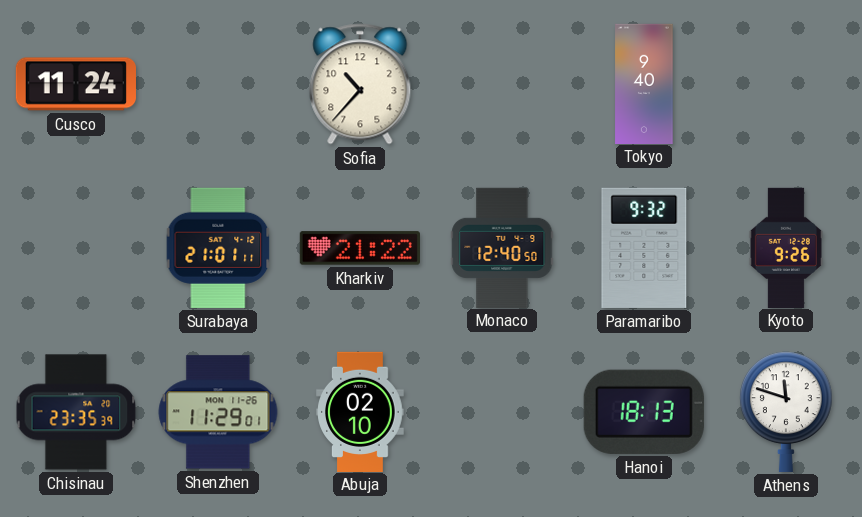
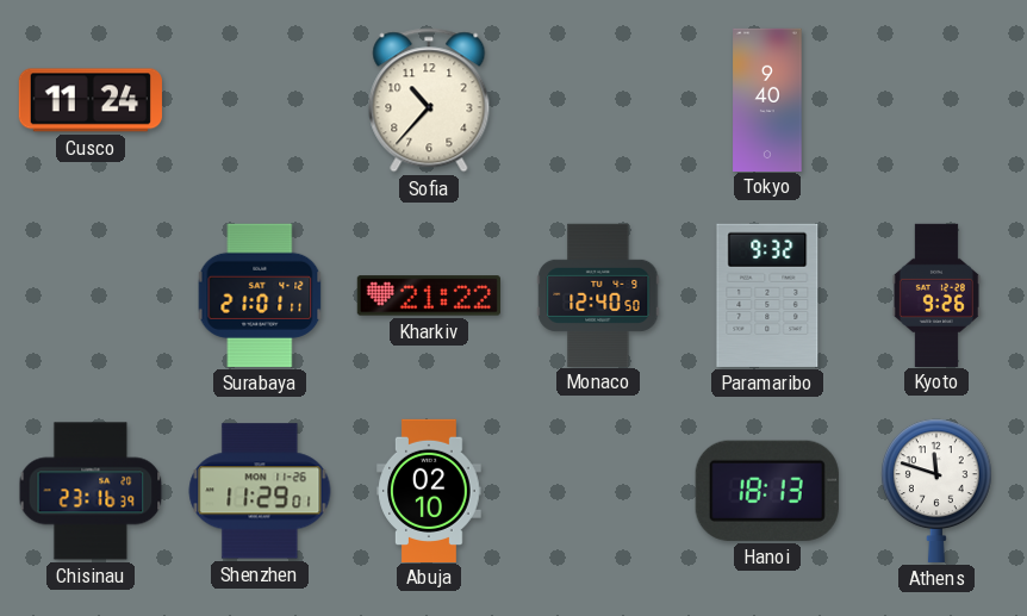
Chisinau: 23:35 -> 23:16
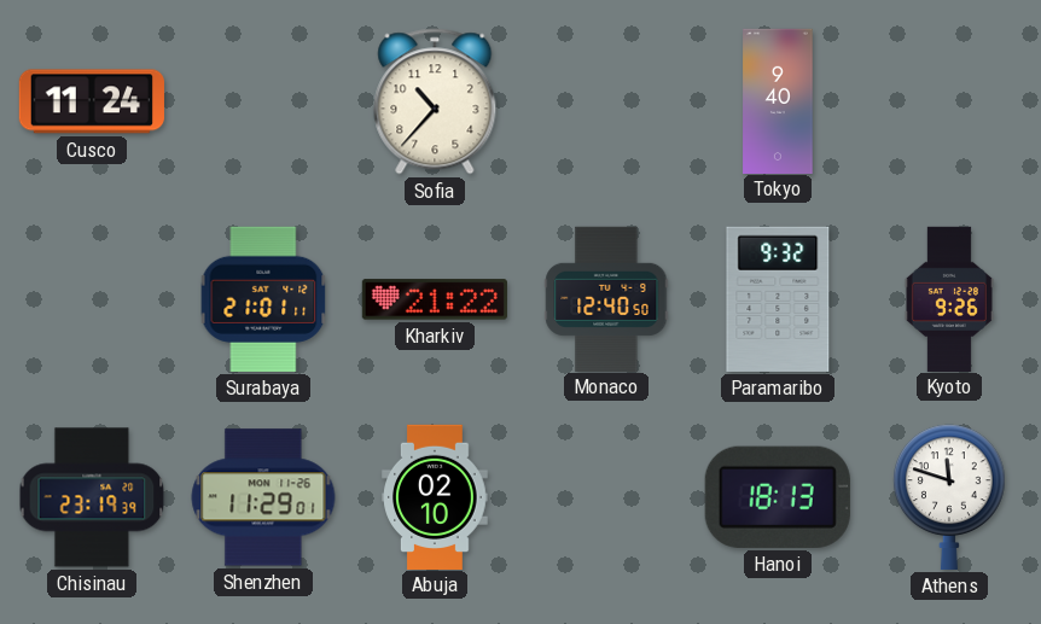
Chisinau: 23:16 -> 23:19
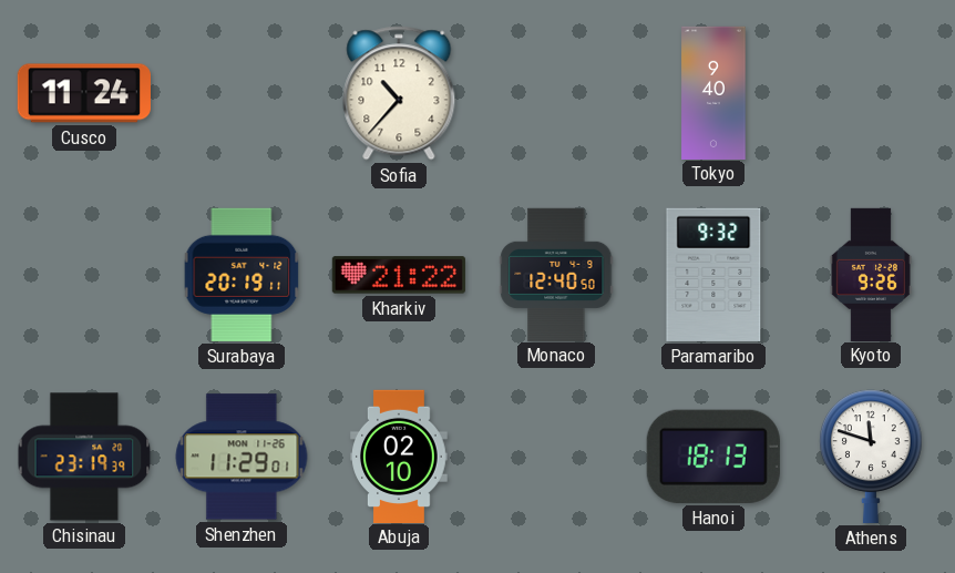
Surabaya: 21:01 -> 20:19
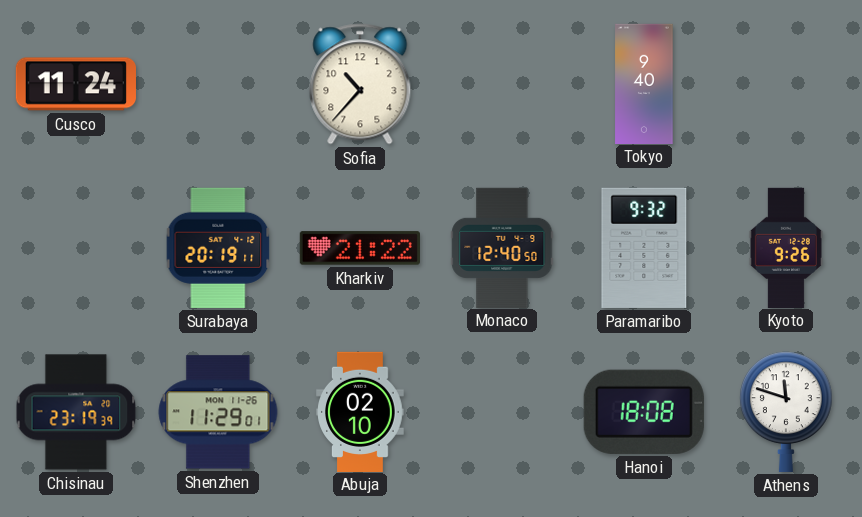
Hanoi: 18:13 -> 18:08
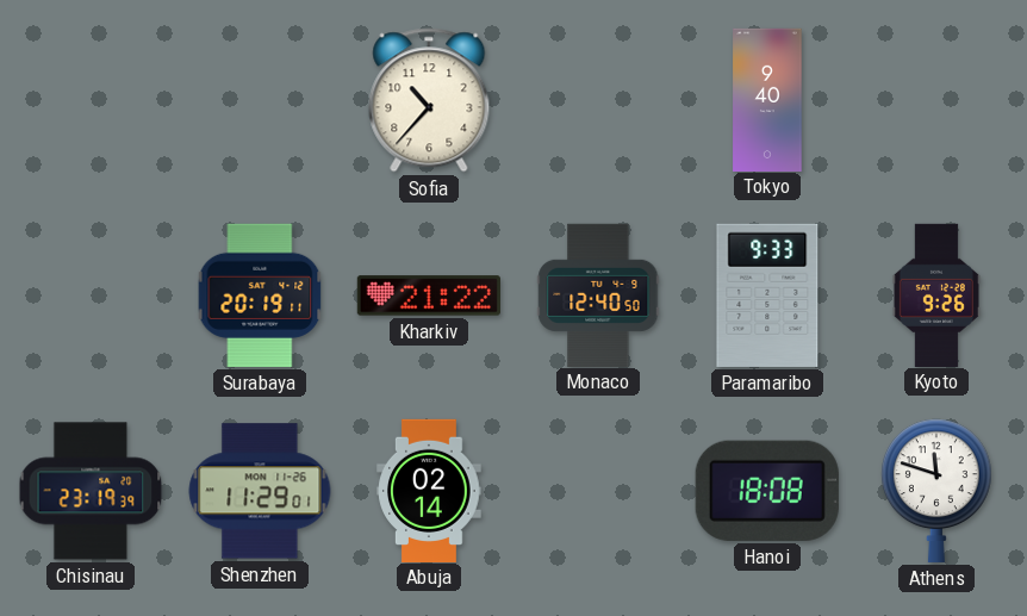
Cusco: 11:24 -> none
Paramaribo: 9:32 -> 9:33
Abuja: 02:10 -> 02:14
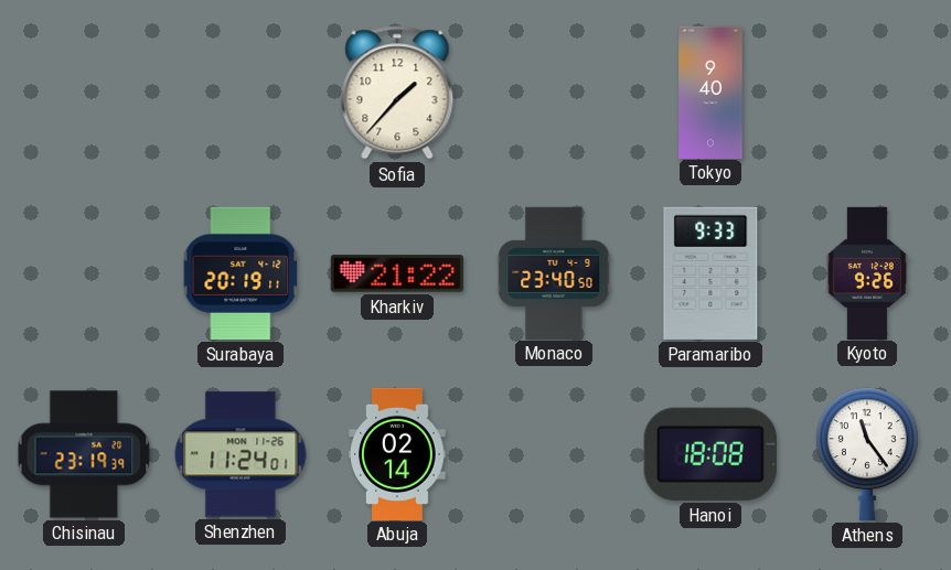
Sofia: 10:37 -> 1:37
Monaco: 12:40 -> 23:40
Shenzhen: 11:29 -> 11:24
Athens: 11:48 -> 11:24
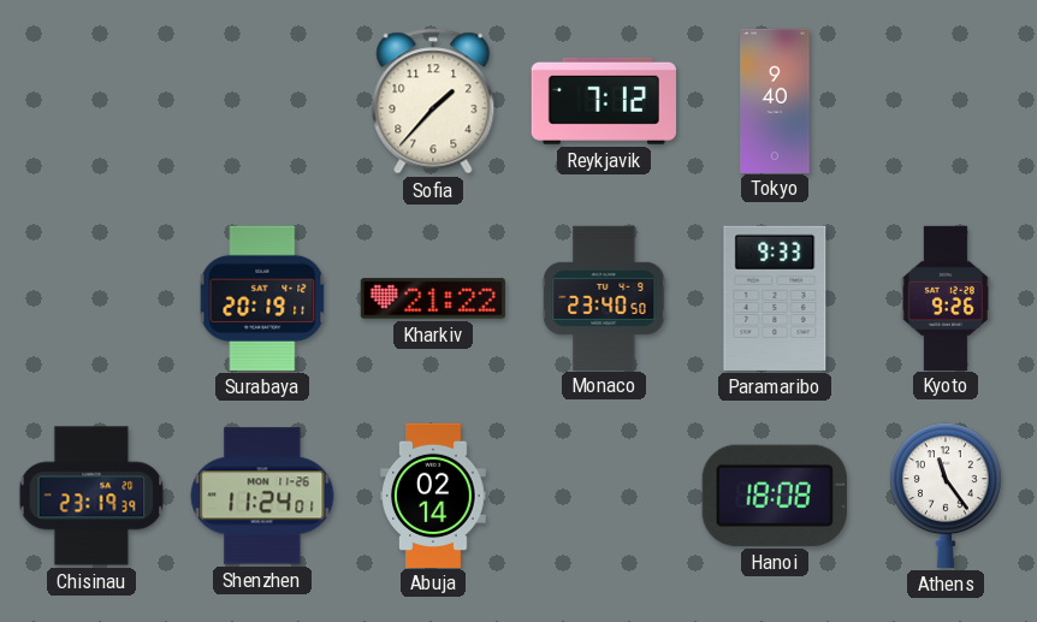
Reykjavik: none -> 7:12
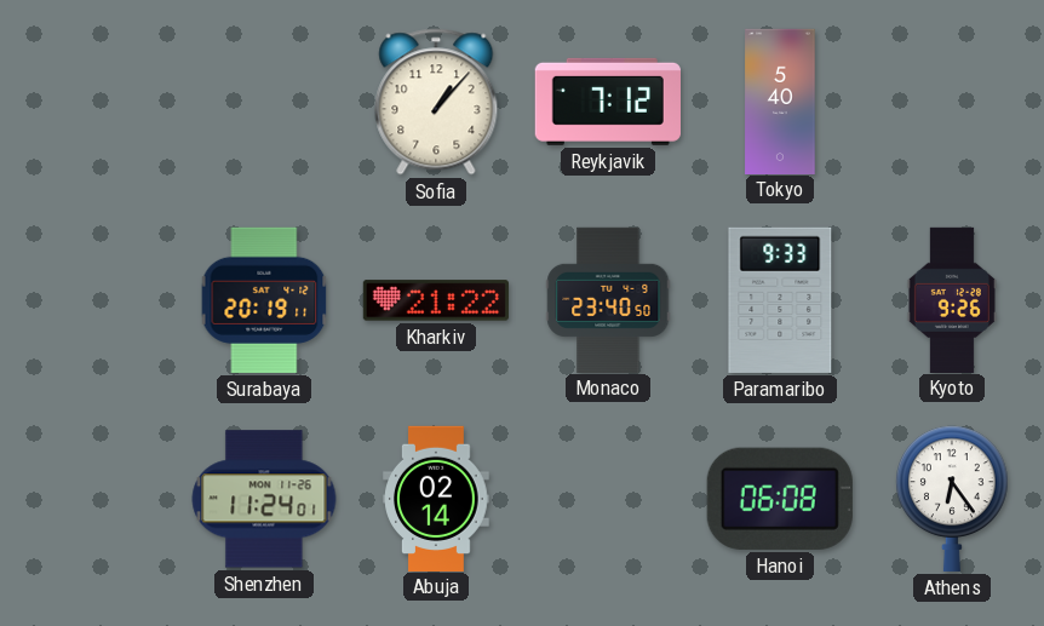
Sofia: 1:37 -> 1:07
Tokyo: 9:40 -> 5:40
Chisinau: 23:19 -> none
Hanoi: 18:08 -> 06:08
Athens: 11:24 -> 6:24
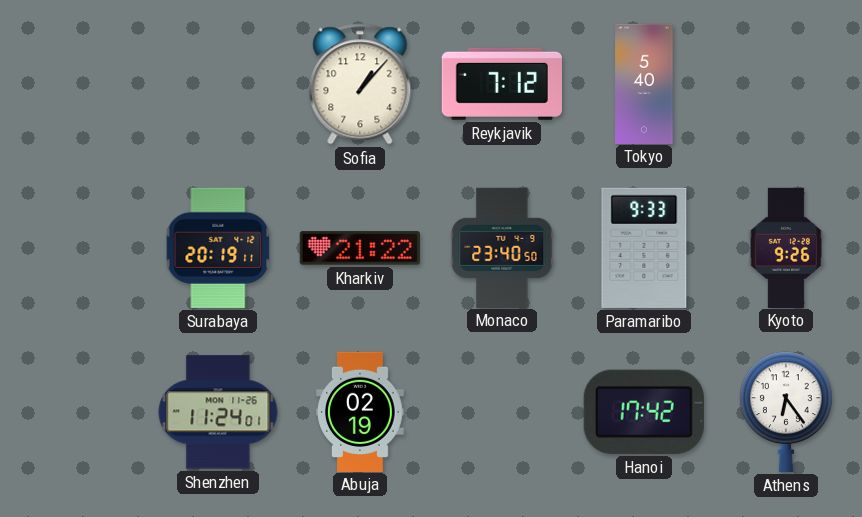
Abuja: 02:14 -> 02:19
Hanoi: 06:08 -> 17:42
